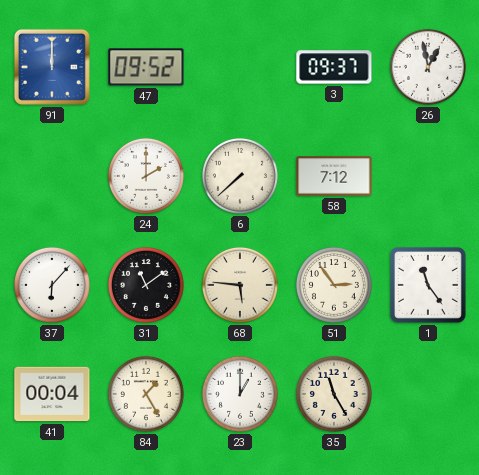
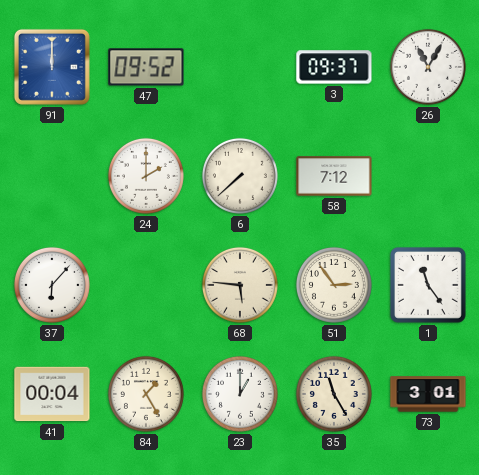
26: 12:58 -> 11:05
31: 11:09 -> none
73: none -> 3:01
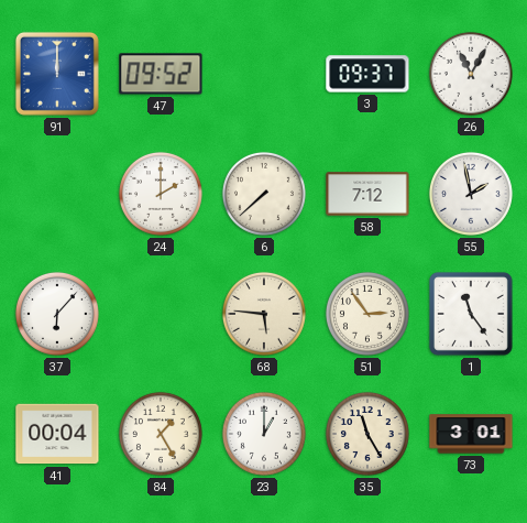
55: none -> 1:58
